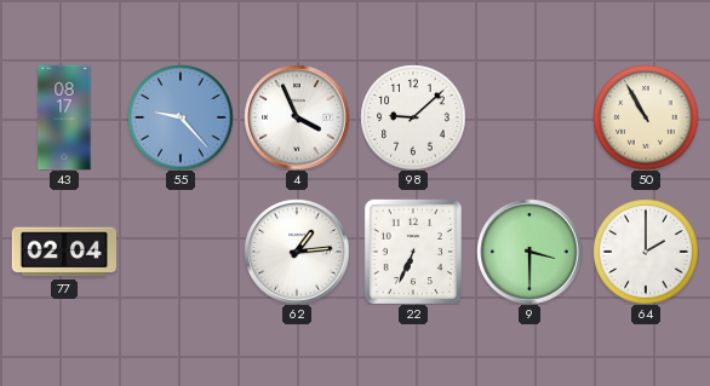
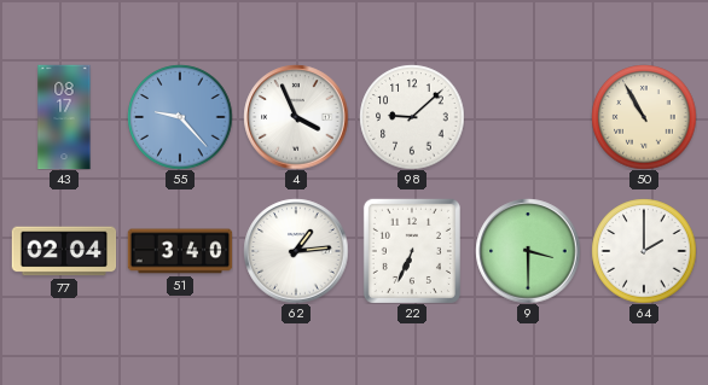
51: none -> 3:40
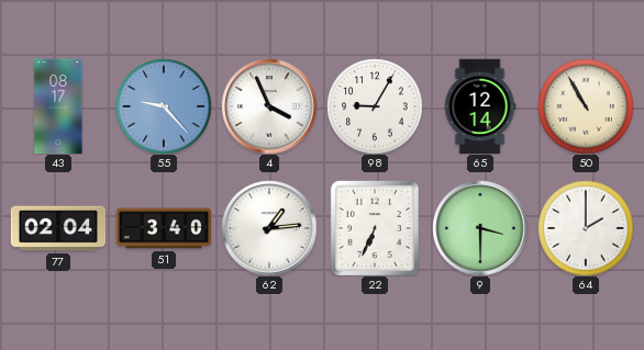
98: 9:08 -> 9:05
65: none -> 12:14
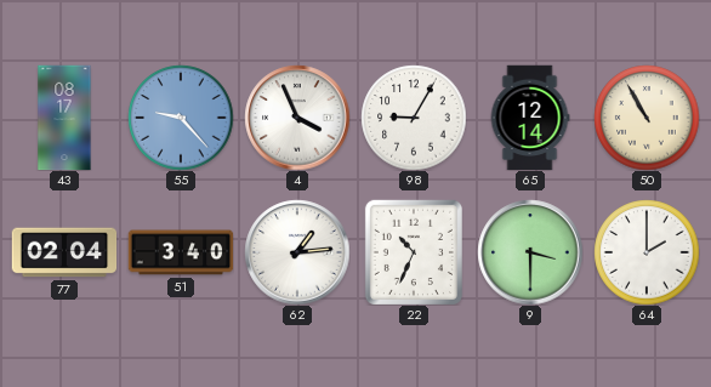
22: 6:34 -> 10:34
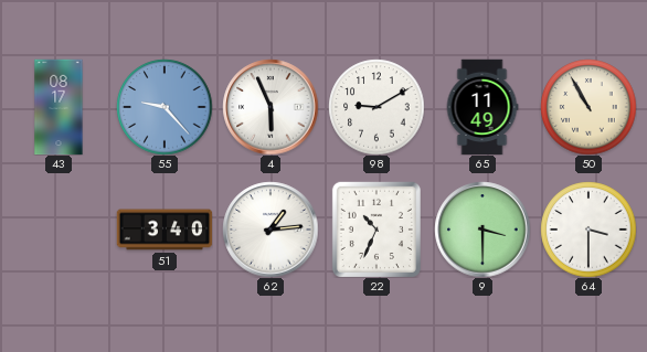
4: 3:56 -> 5:56
98: 9:05 -> 9:10
65: 12:14 -> 11:49
77: 02:04 -> none
64: 2:00 -> 3:30
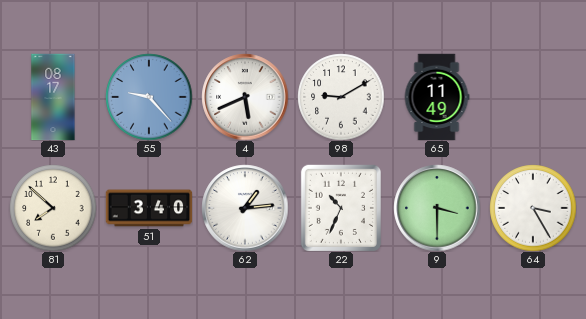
4: 5:56 -> 5:41
50: 10:55 -> none
81: none -> 7:52
64: 3:30 -> 3:25
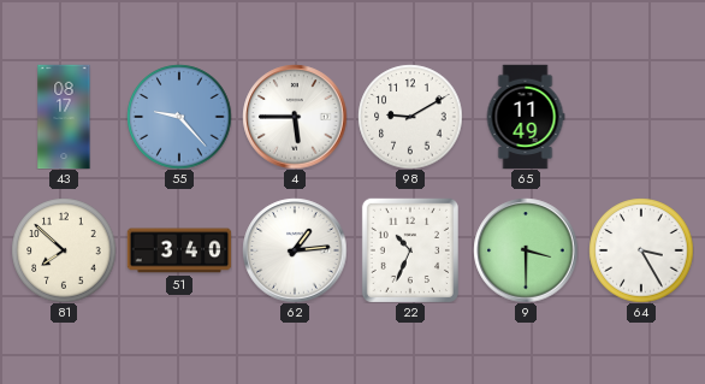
4: 5:41 -> 5:45
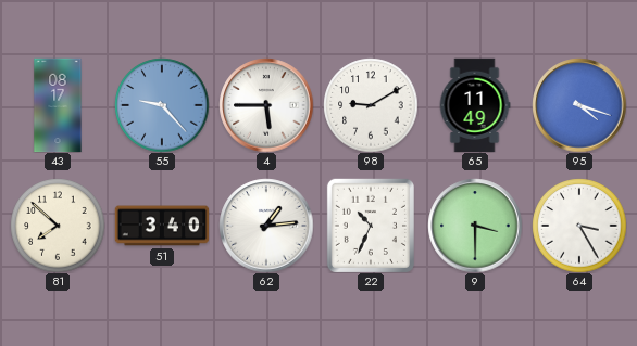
95: none -> 4:18
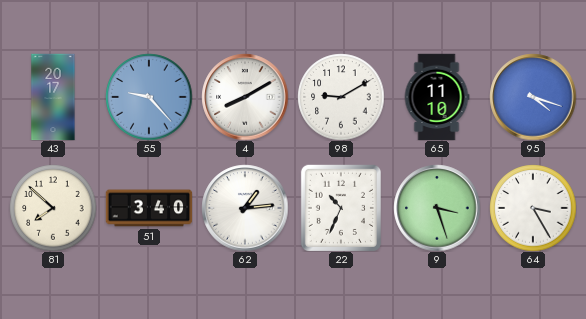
43: 08:17 -> 20:17
4: 5:45 -> 8:10
65: 11:49 -> 11:10
9: 3:30 -> 3:27
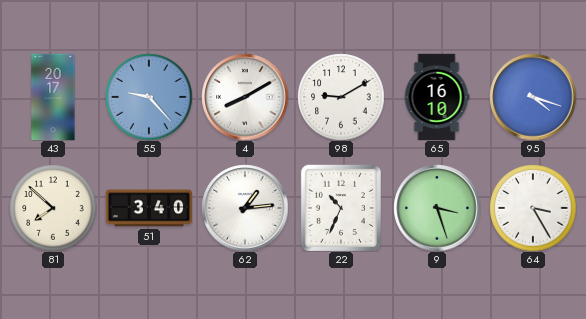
65: 11:10 -> 16:10
